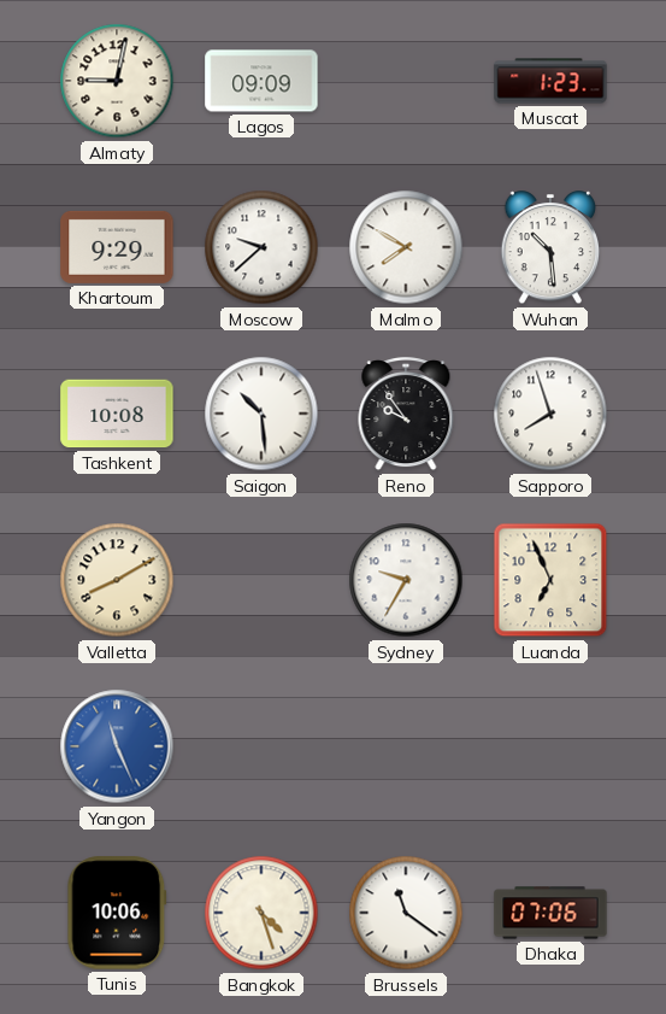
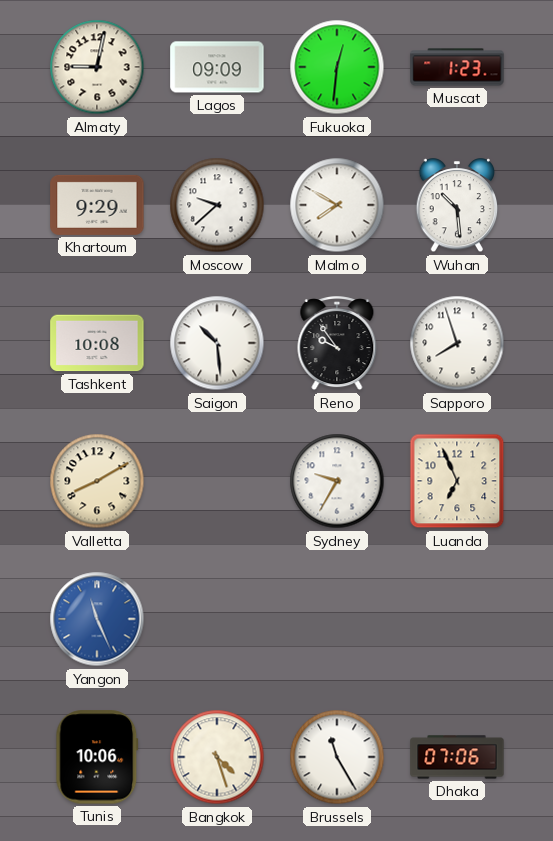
Fukuoka: none -> 12:31
Brussels: 11:21 -> 11:25
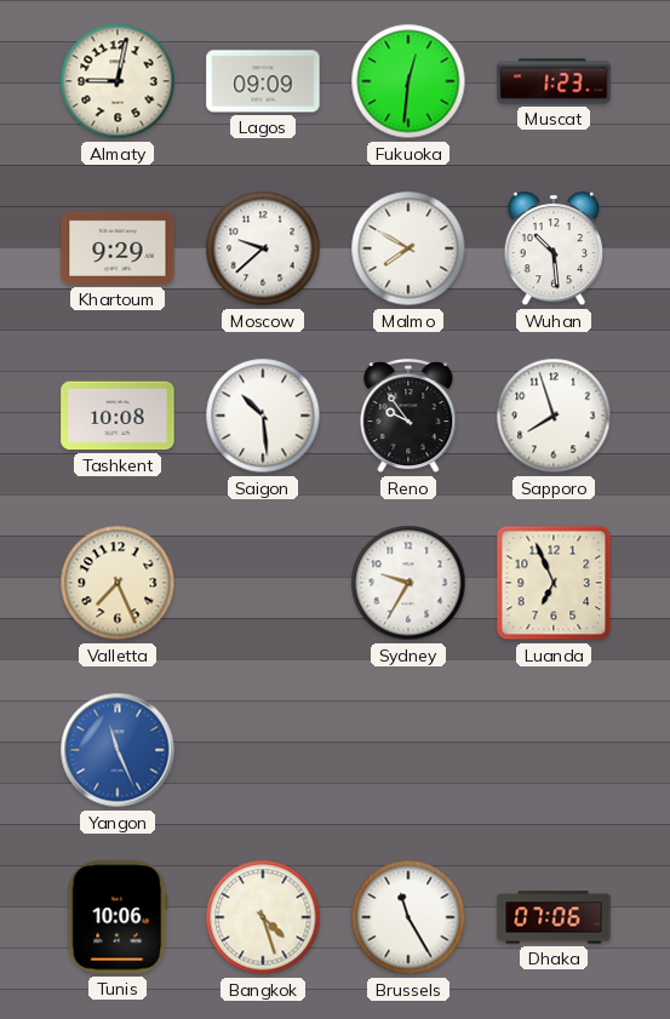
Valletta: 8:10 -> 7:26
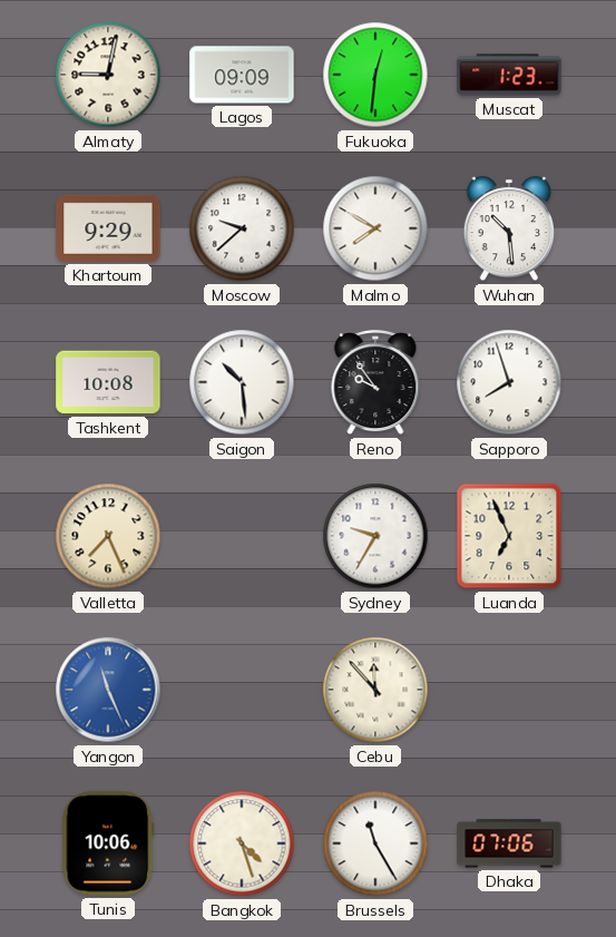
Cebu: none -> 11:53
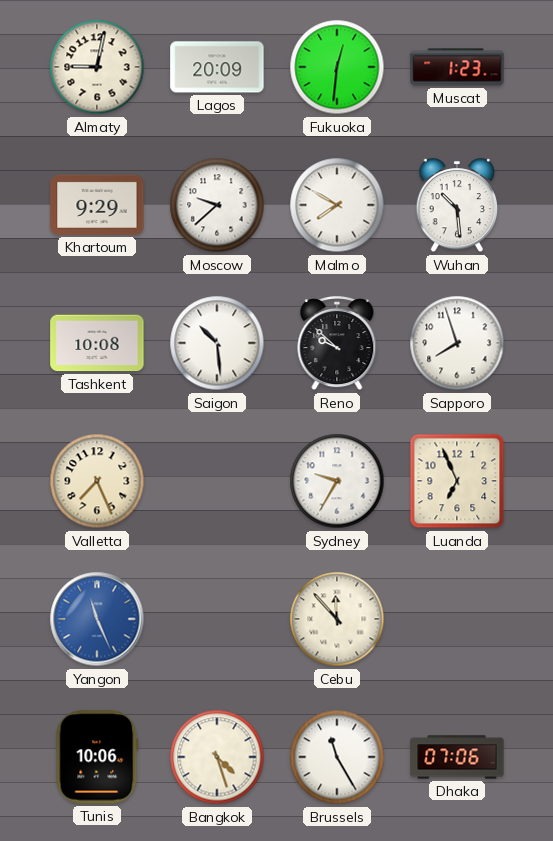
Lagos: 09:09 -> 20:09
Reno: 9:54 -> 9:52
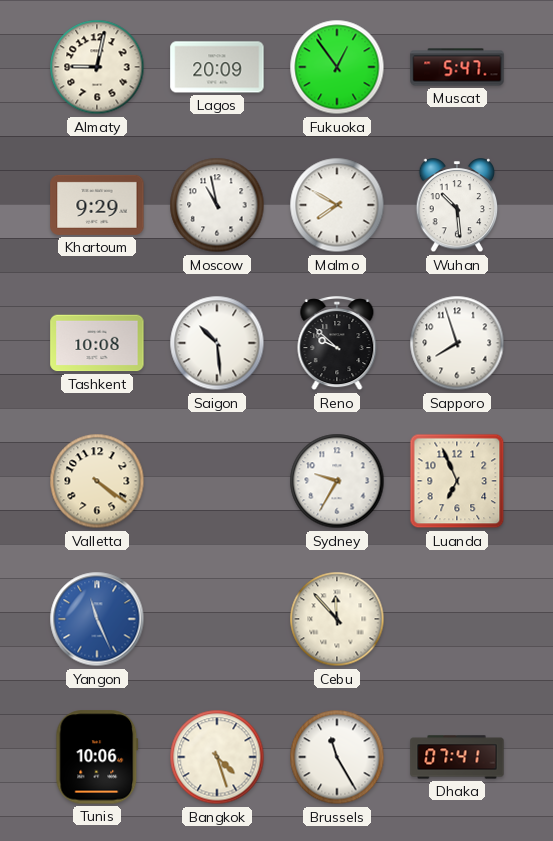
Fukuoka: 12:31 -> 12:54
Muscat: 1:23 -> 5:47
Moscow: 9:38 -> 10:58
Valletta: 7:26 -> 4:21
Dhaka: 07:06 -> 07:41
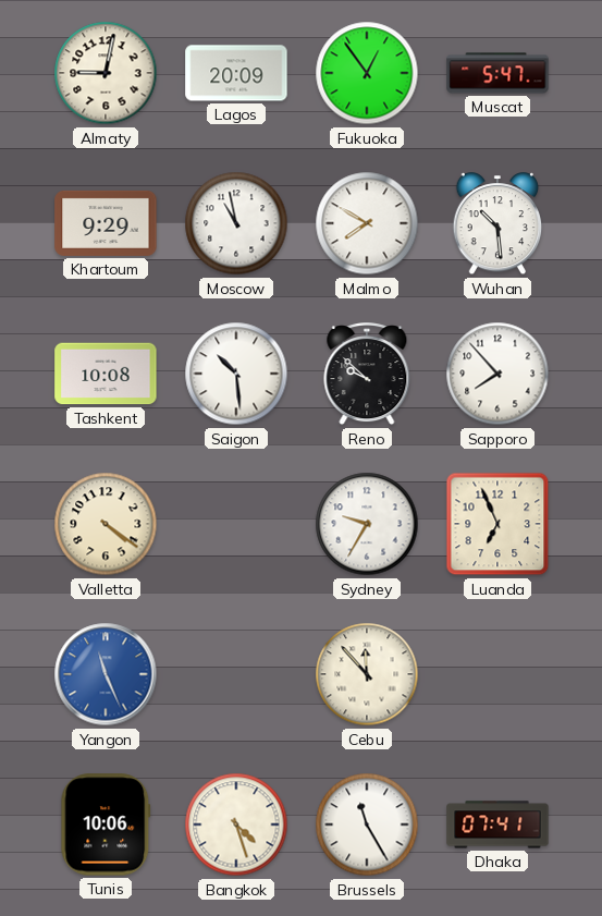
Sapporo: 7:57 -> 7:53
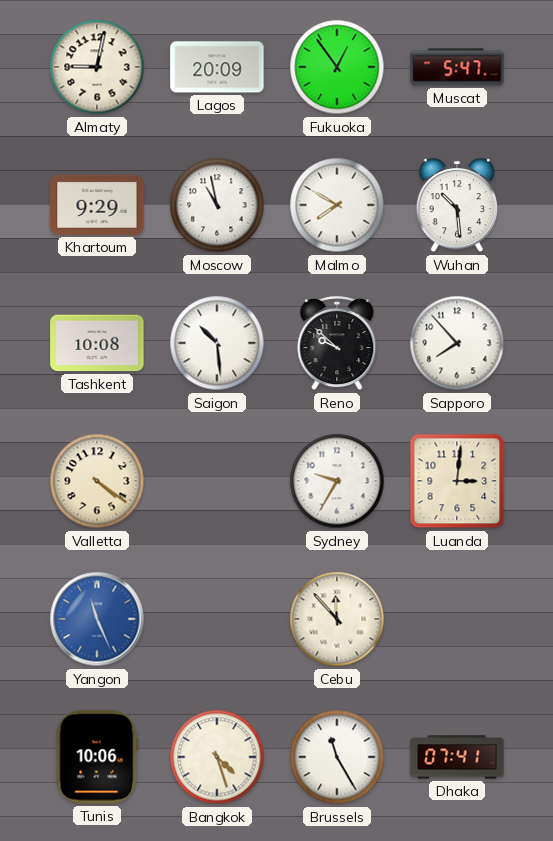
Luanda: 6:56 -> 3:01
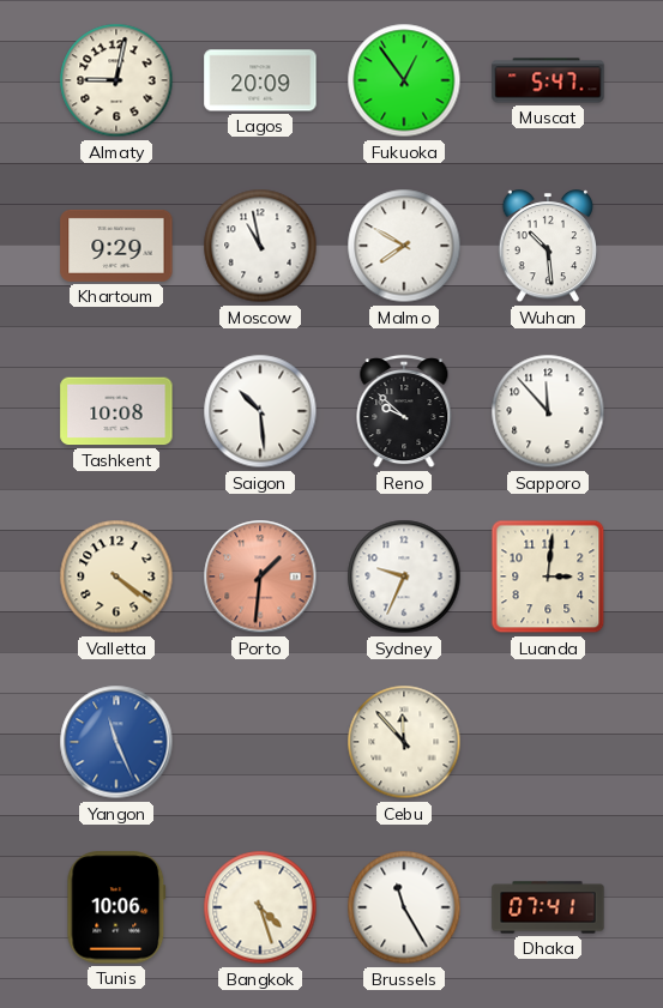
Sapporo: 7:53 -> 11:53
Porto: none -> 1:31
Sydney: 9:35 -> 9:34
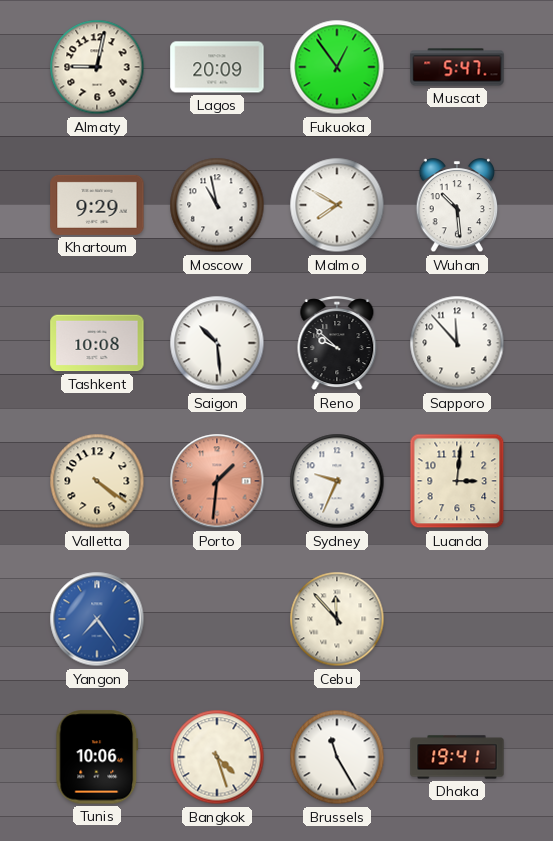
Yangon: 11:26 -> 7:24
Dhaka: 07:41 -> 19:41
